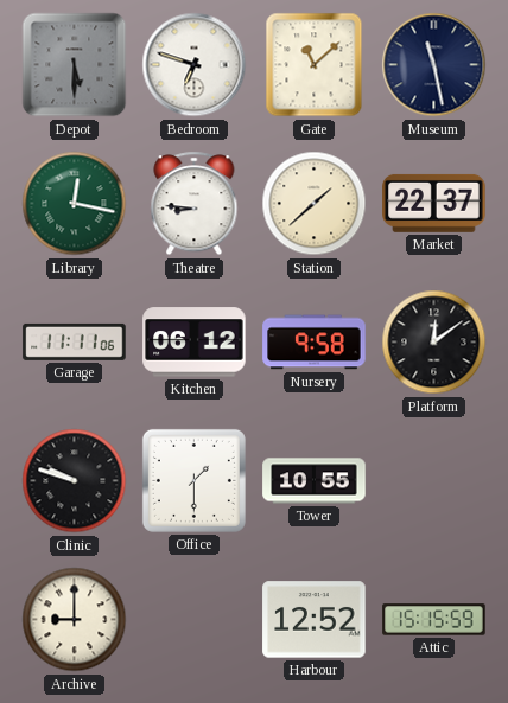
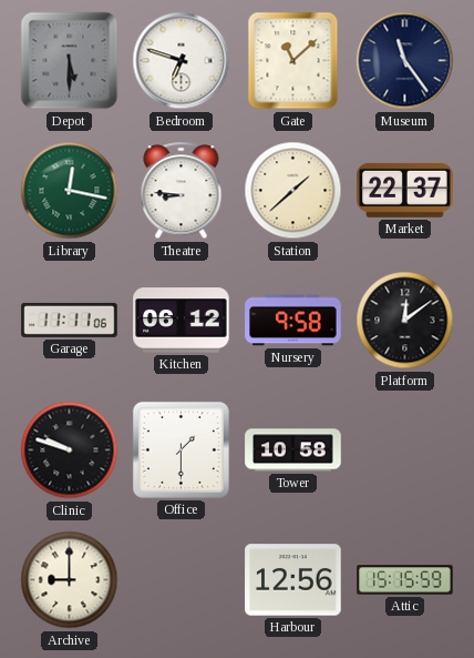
Museum: 11:28 -> 11:24
Tower: 10:55 -> 10:58
Harbour: 12:52 -> 12:56
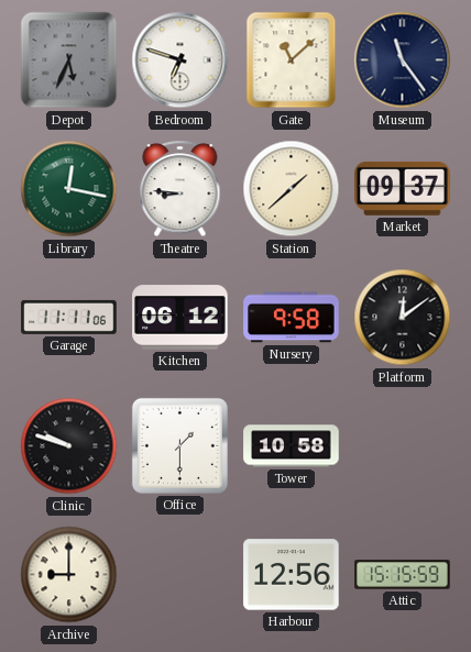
Depot: 5:30 -> 5:34
Market: 22:37 -> 09:37
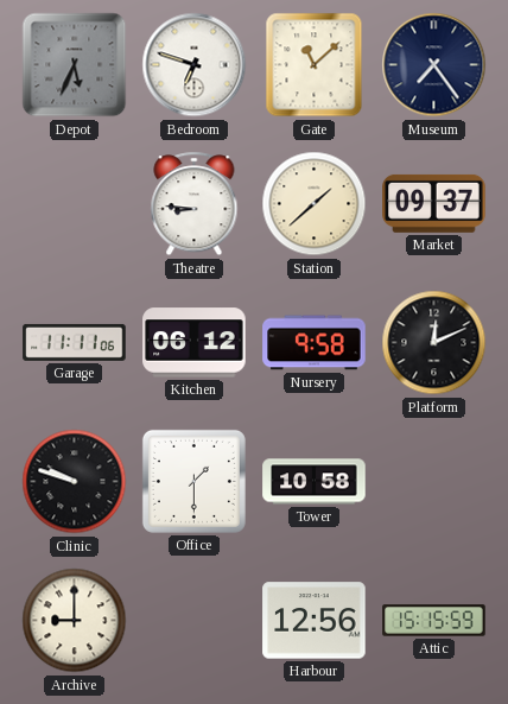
Museum: 11:24 -> 7:24
Library: 12:17 -> none
Platform: 12:09 -> 12:11
